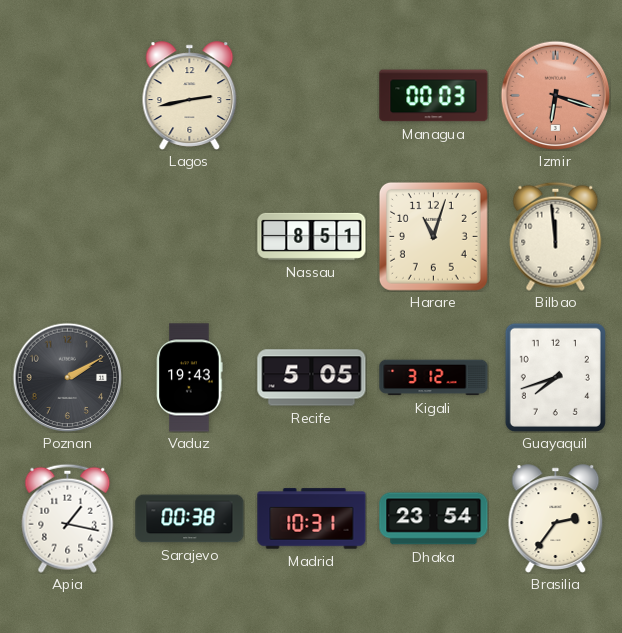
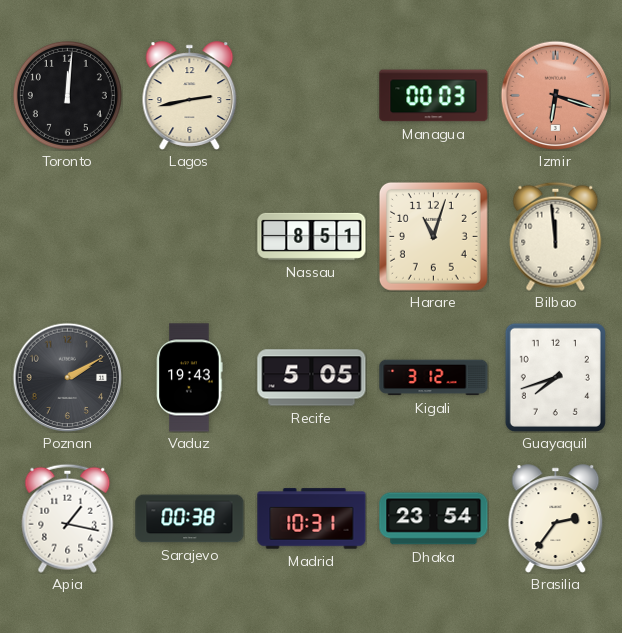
Toronto: none -> 12:01
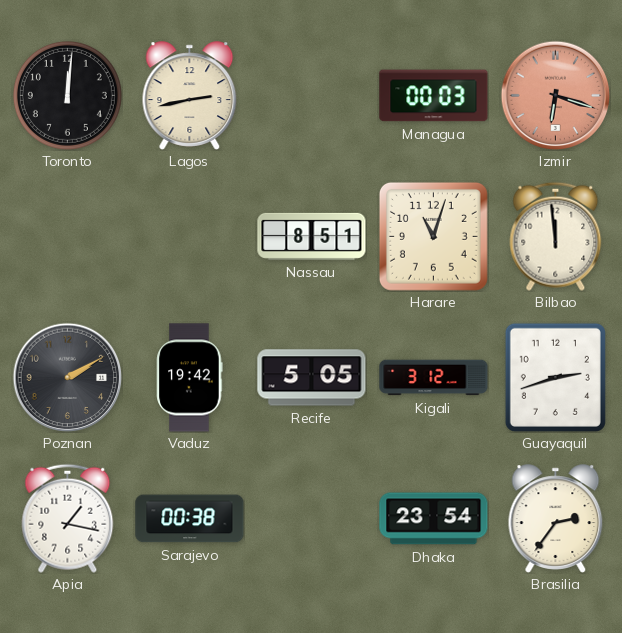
Vaduz: 19:43 -> 19:42
Guayaquil: 7:42 -> 2:42
Madrid: 10:31 -> none
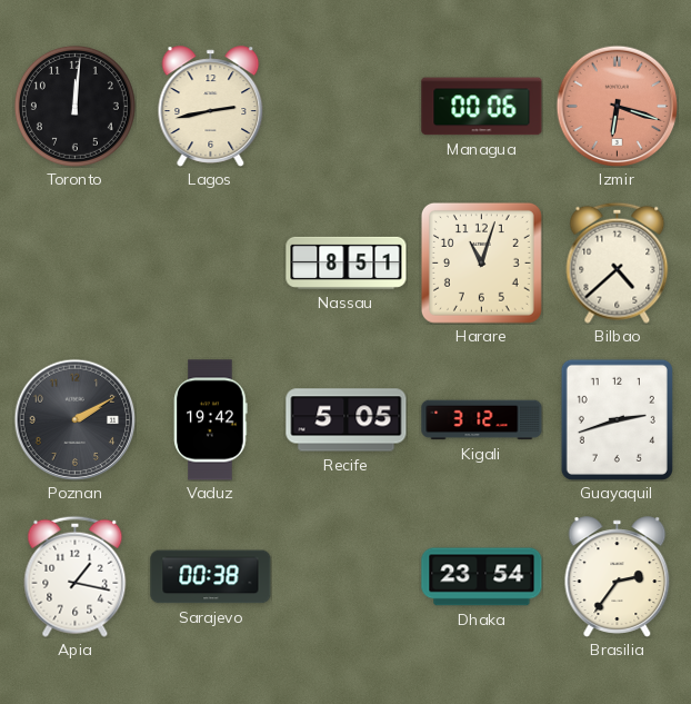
Managua: 00:03 -> 00:06
Bilbao: 11:59 -> 4:38
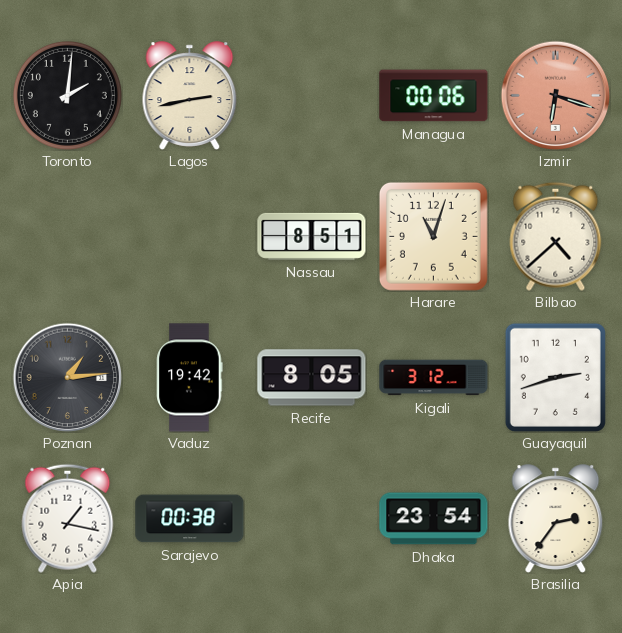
Toronto: 12:01 -> 2:01
Poznan: 2:10 -> 1:14
Recife: 5:05 -> 8:05
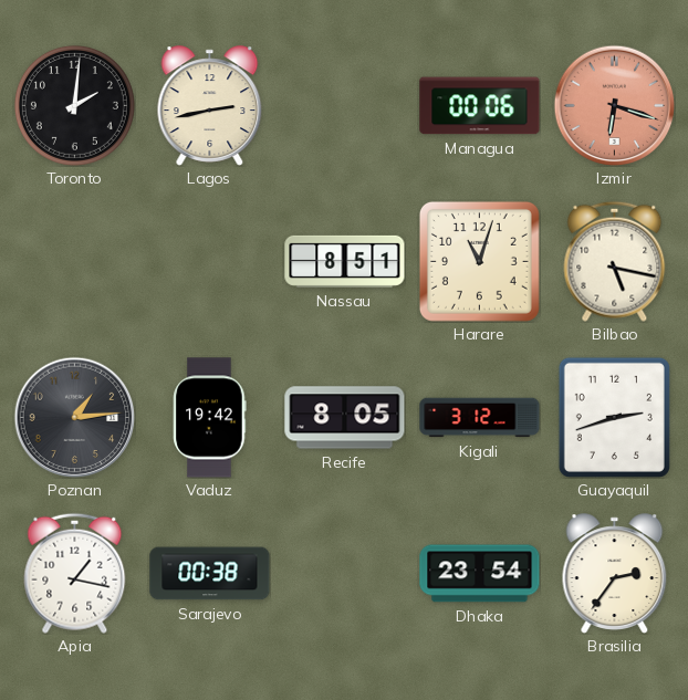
Bilbao: 4:38 -> 5:17
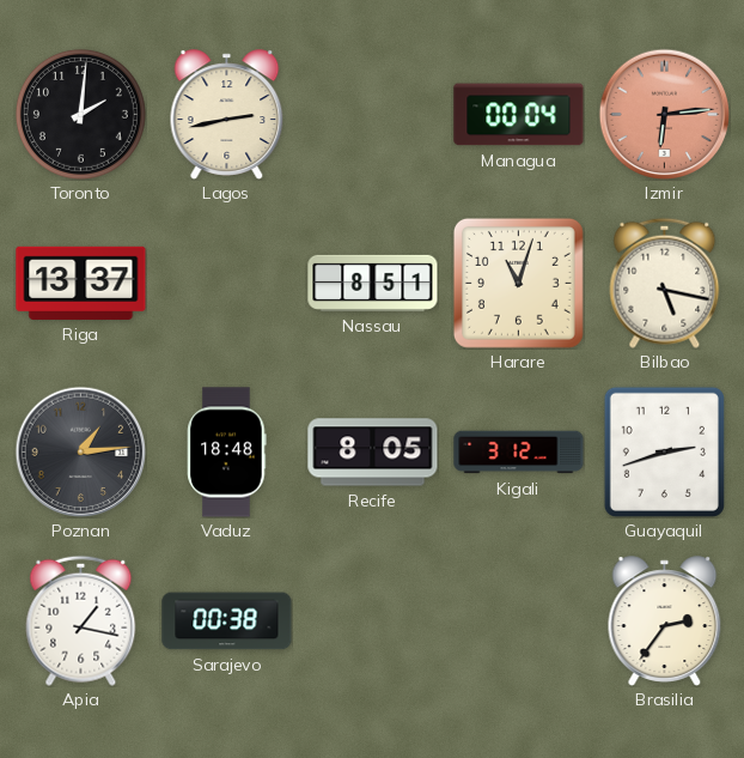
Managua: 00:06 -> 00:04
Izmir: 6:18 -> 6:14
Riga: none -> 13:37
Vaduz: 19:42 -> 18:48
Dhaka: 23:54 -> none
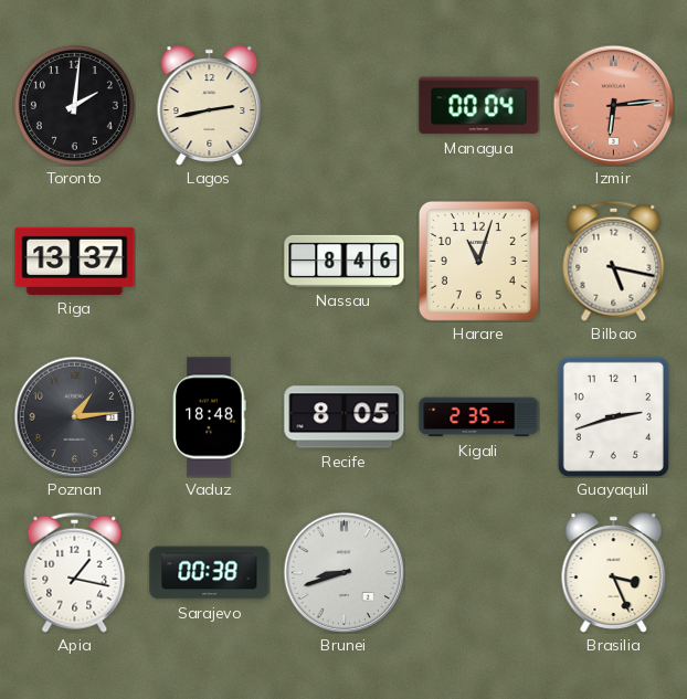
Nassau: 8:51 -> 8:46
Kigali: 3:12 -> 2:35
Brunei: none -> 8:42
Brasilia: 2:36 -> 3:26
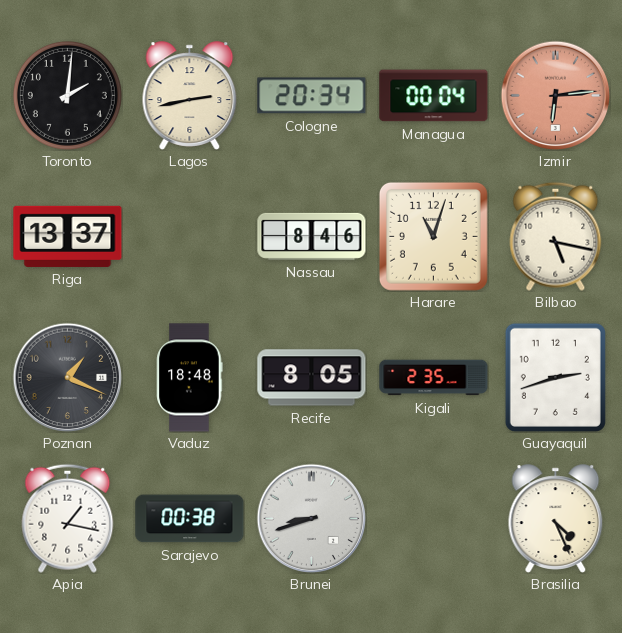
Cologne: none -> 20:34
Poznan: 1:14 -> 1:19
Brasilia: 3:26 -> 4:26
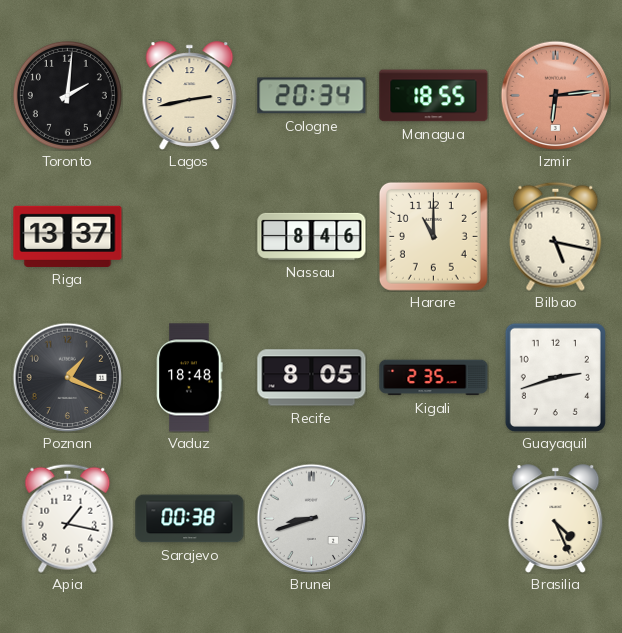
Managua: 00:04 -> 18:55
Harare: 11:03 -> 11:00
